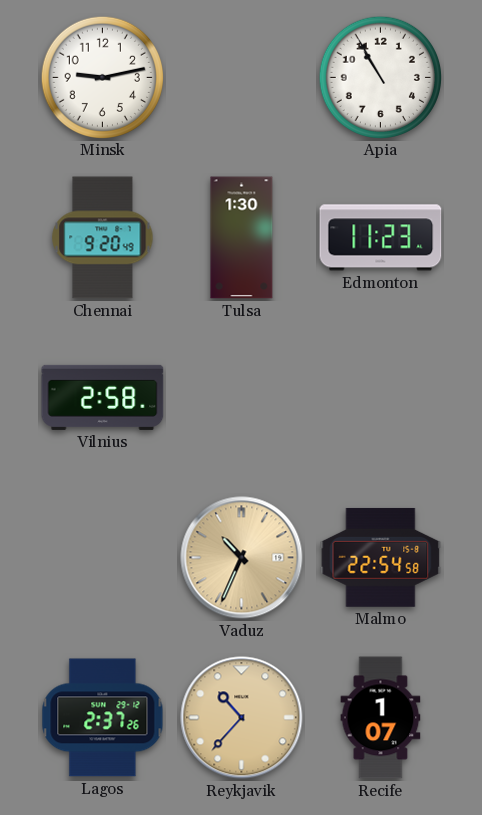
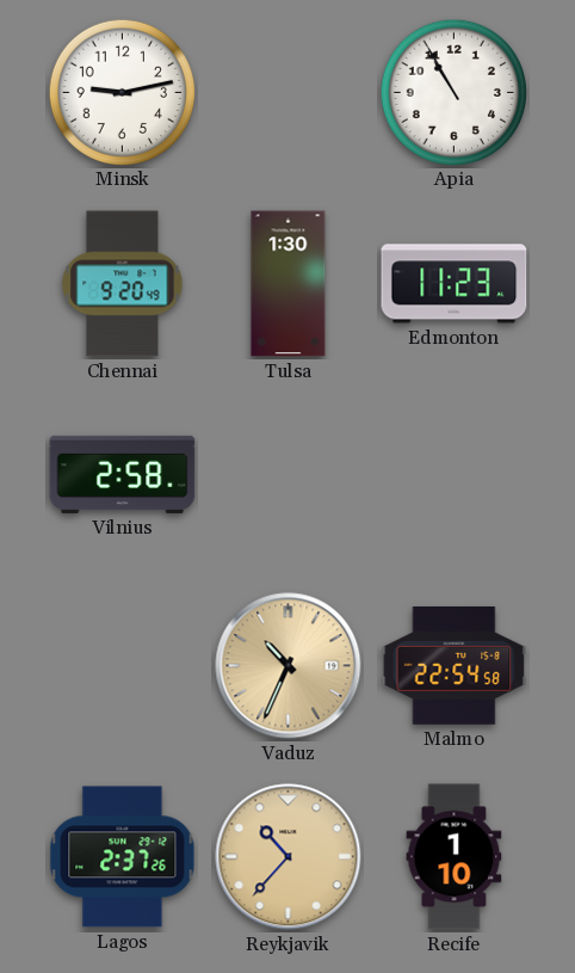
Recife: 1:07 -> 1:10
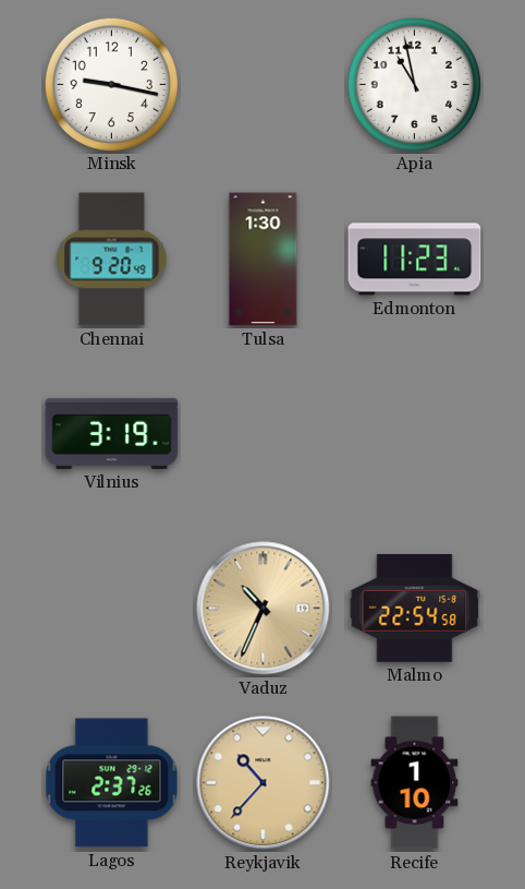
Minsk: 9:13 -> 9:17
Apia: 10:55 -> 10:58
Vilnius: 2:58 -> 3:19
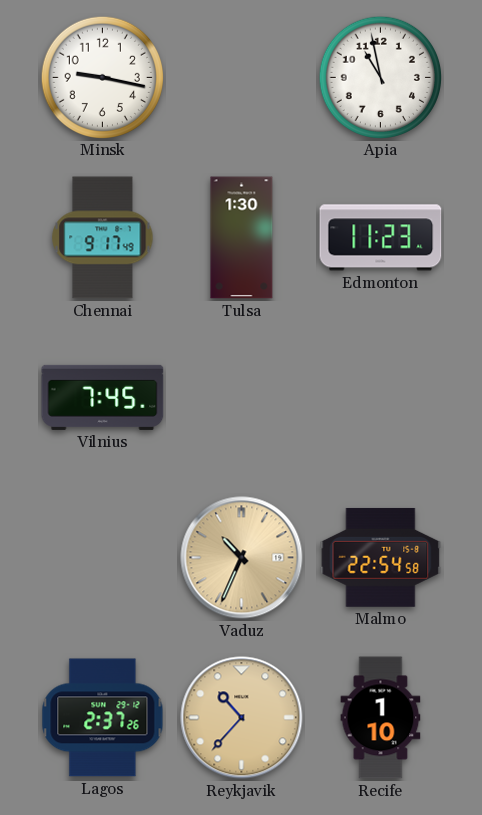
Chennai: 9:20 -> 9:17
Vilnius: 3:19 -> 7:45
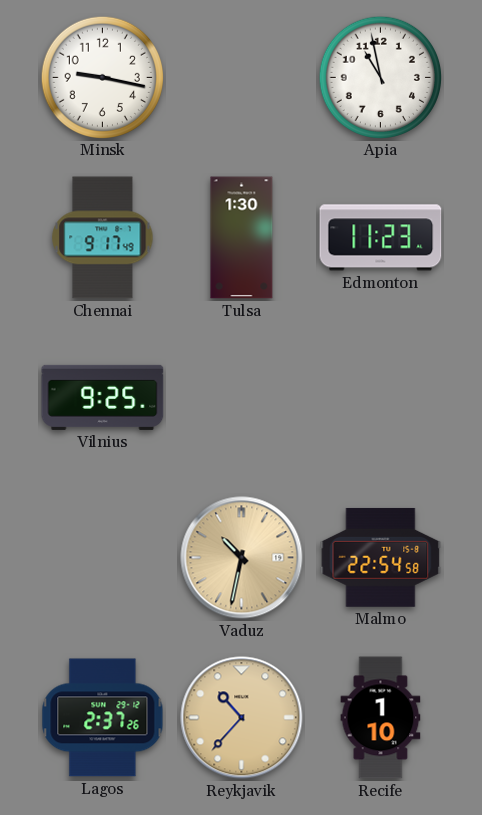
Vilnius: 7:45 -> 9:25
Vaduz: 10:34 -> 10:32
